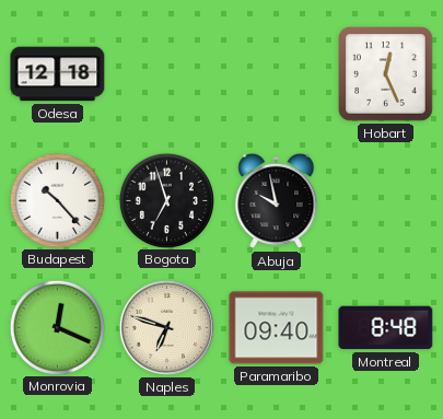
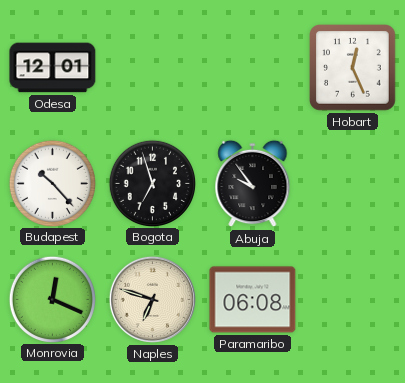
Odesa: 12:18 -> 12:01
Abuja: 9:58 -> 9:54
Paramaribo: 09:40 -> 06:08
Montreal: 8:48 -> none
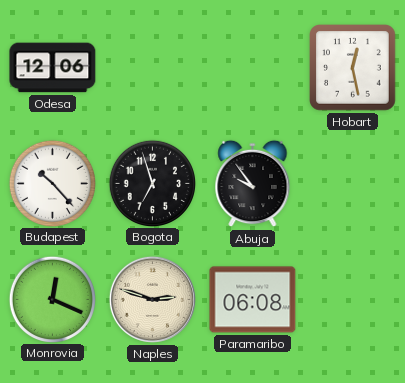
Odesa: 12:01 -> 12:06
Hobart: 12:26 -> 12:28
Naples: 6:48 -> 2:48
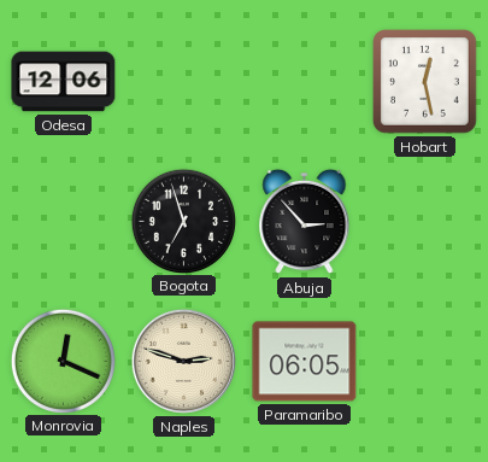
Budapest: 10:23 -> none
Abuja: 9:54 -> 2:53
Paramaribo: 06:08 -> 06:05
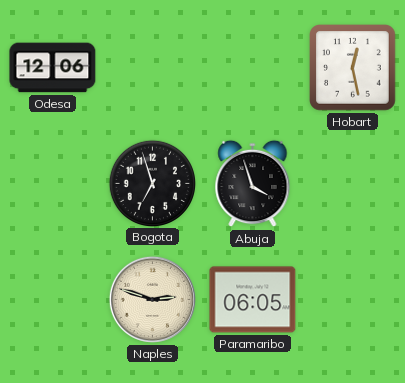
Abuja: 2:53 -> 3:57
Monrovia: 12:19 -> none
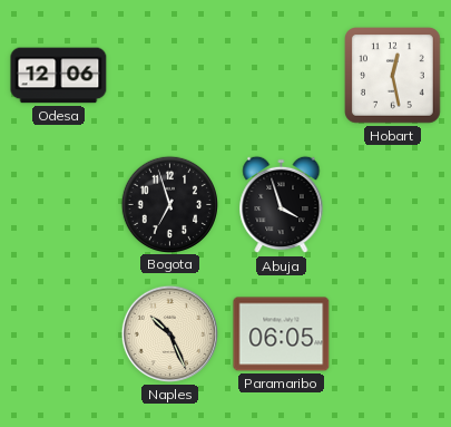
Naples: 2:48 -> 10:26
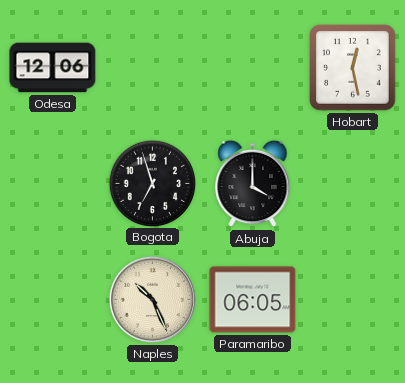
Abuja: 3:57 -> 4:00
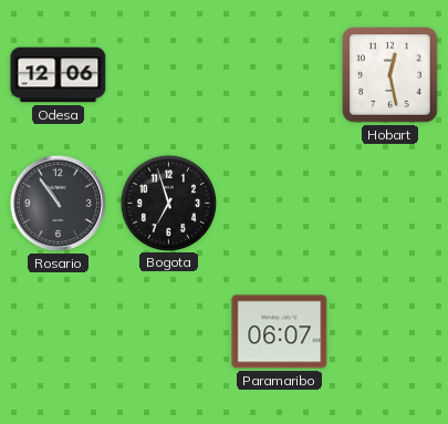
Rosario: none -> 10:54
Abuja: 4:00 -> none
Naples: 10:26 -> none
Paramaribo: 06:05 -> 06:07
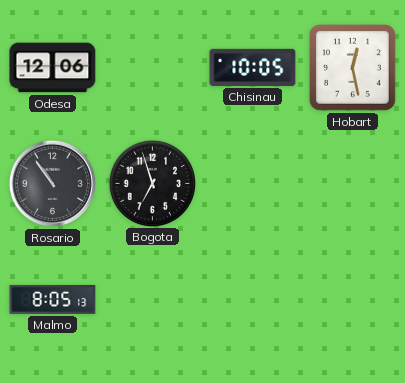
Chisinau: none -> 10:05
Malmo: none -> 8:05
Paramaribo: 06:07 -> none
